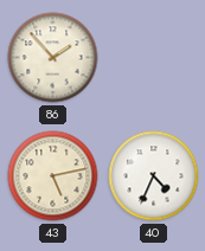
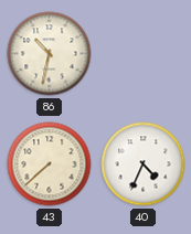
86: 1:53 -> 10:32
43: 5:13 -> 7:38
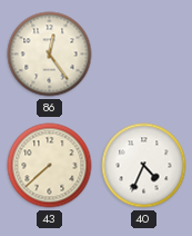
86: 10:32 -> 12:24
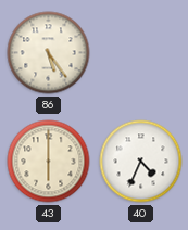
86: 12:24 -> 5:24
43: 7:38 -> 6:00
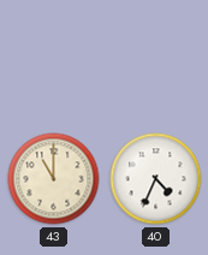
86: 5:24 -> none
43: 6:00 -> 11:00
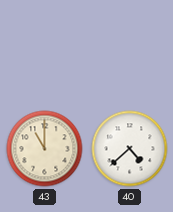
40: 4:34 -> 4:38
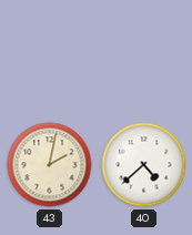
43: 11:00 -> 2:02
